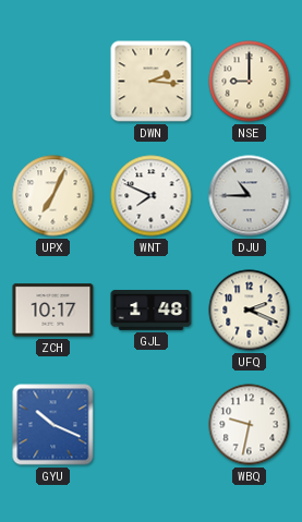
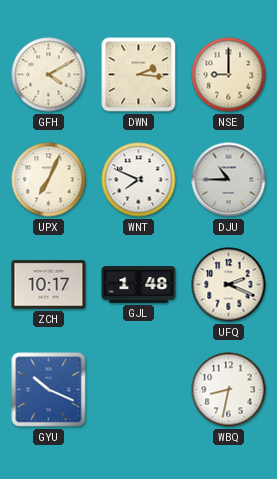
GFH: none -> 4:10
WBQ: 9:32 -> 8:32
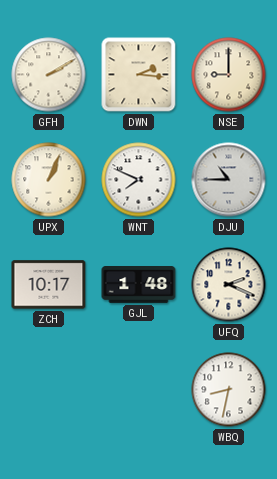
GFH: 4:10 -> 2:10
UPX: 7:04 -> 1:04
GYU: 10:19 -> none
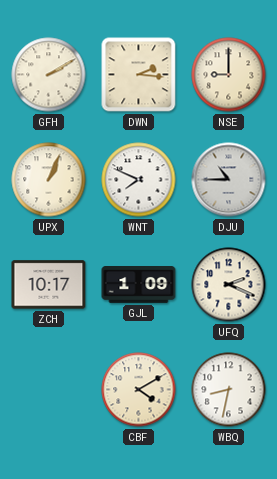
GJL: 1:48 -> 1:09
CBF: none -> 4:10
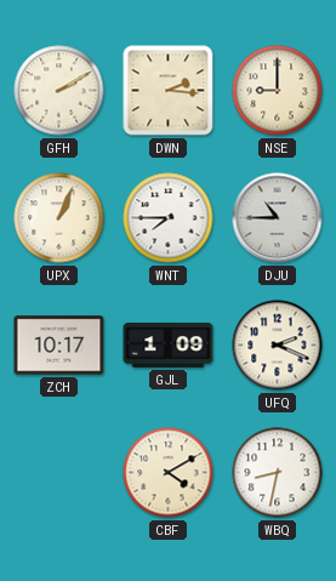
WNT: 7:49 -> 7:45
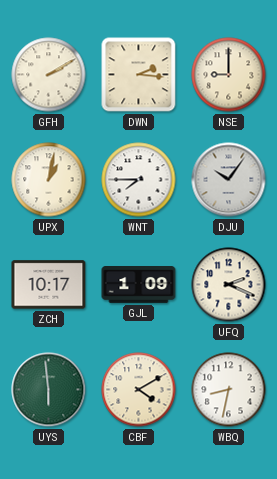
UPX: 1:04 -> 1:02
DJU: 10:45 -> 10:06
UYS: none -> 5:59
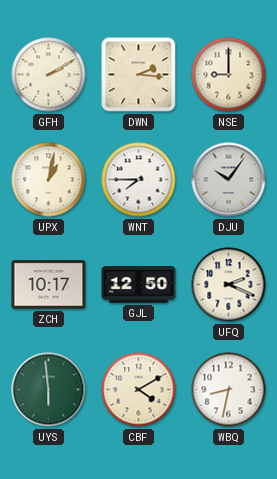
GJL: 1:09 -> 12:50
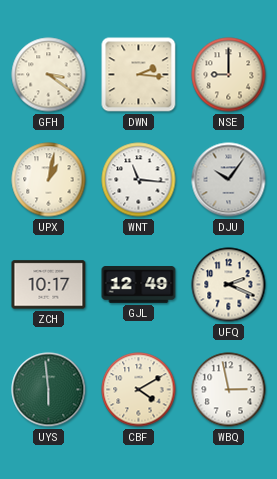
GFH: 2:10 -> 3:21
WNT: 7:45 -> 11:16
GJL: 12:50 -> 12:49
WBQ: 8:32 -> 2:58
